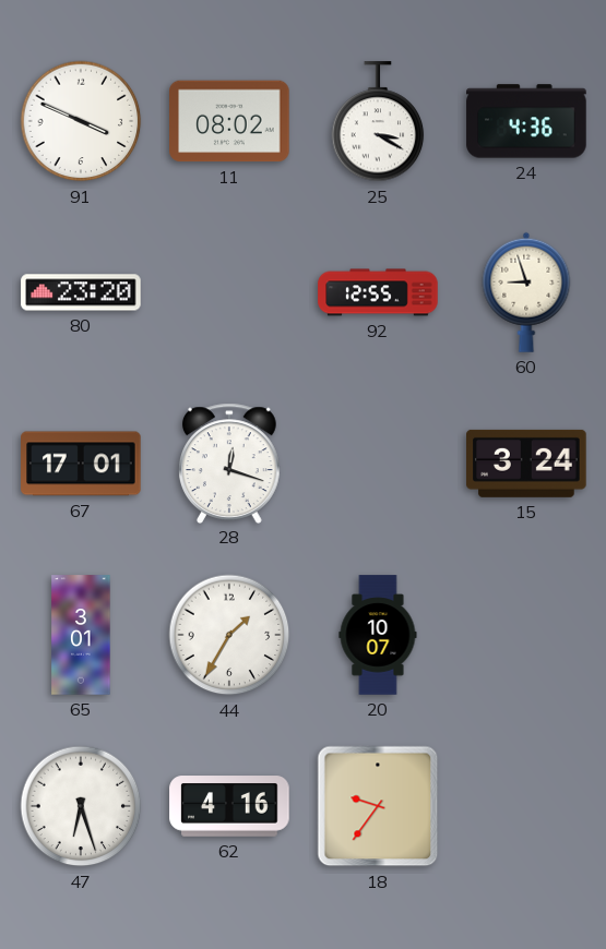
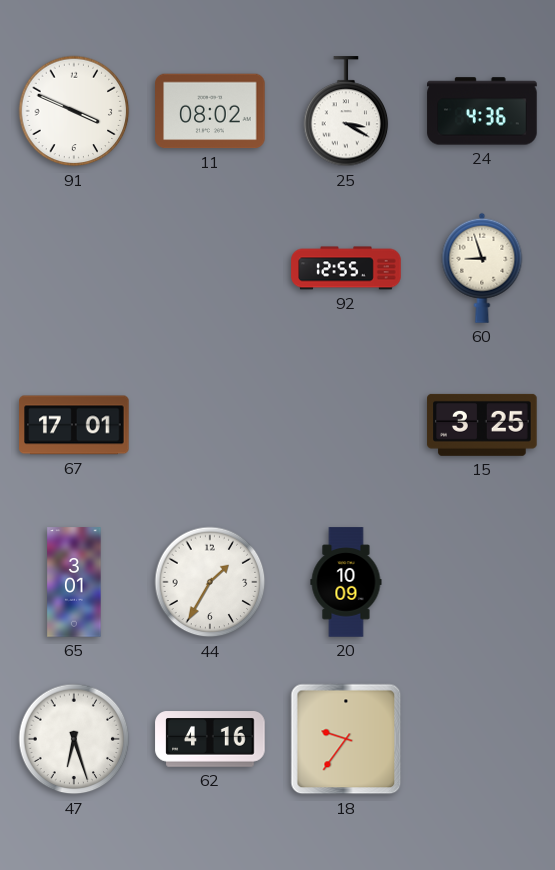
80: 23:20 -> none
28: 12:18 -> none
15: 3:24 -> 3:25
20: 10:07 -> 10:09
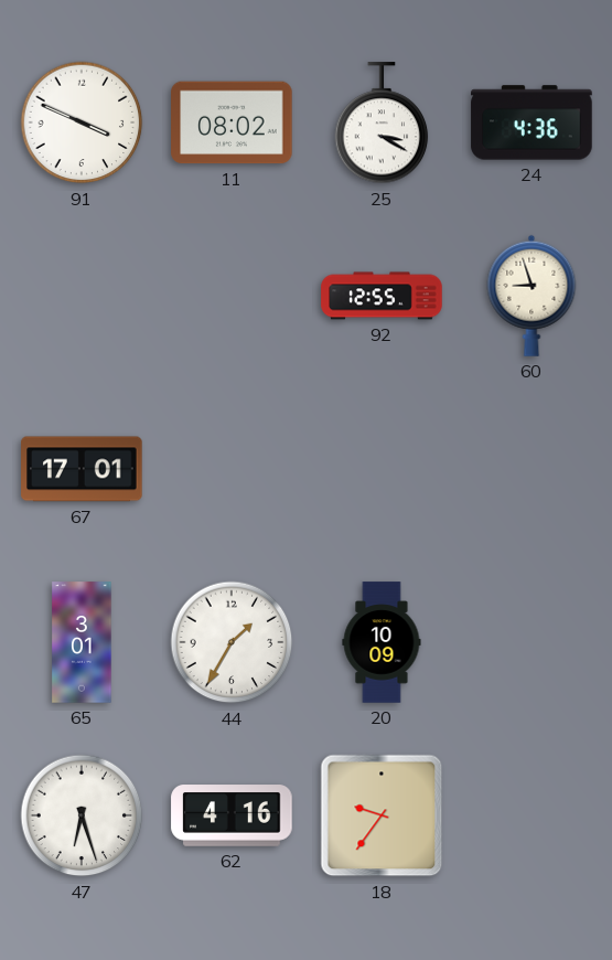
15: 3:25 -> none
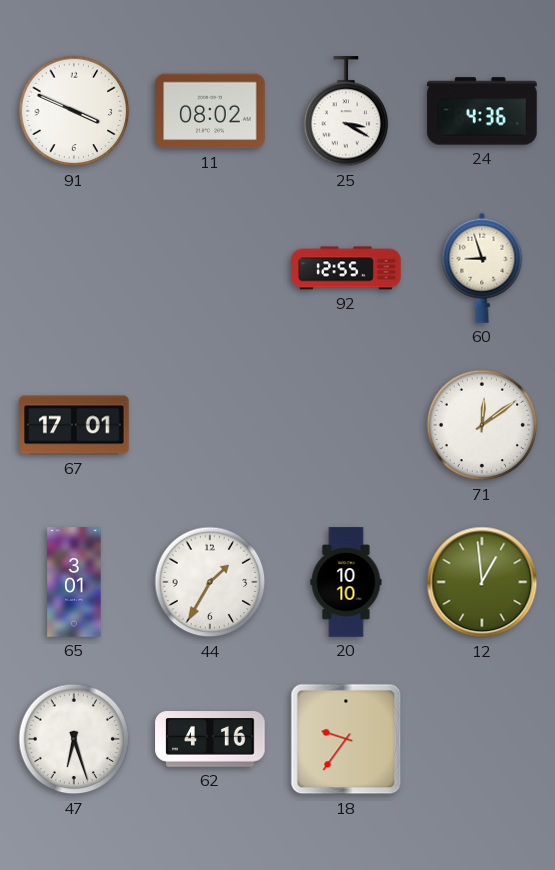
71: none -> 12:09
20: 10:09 -> 10:10
12: none -> 12:59
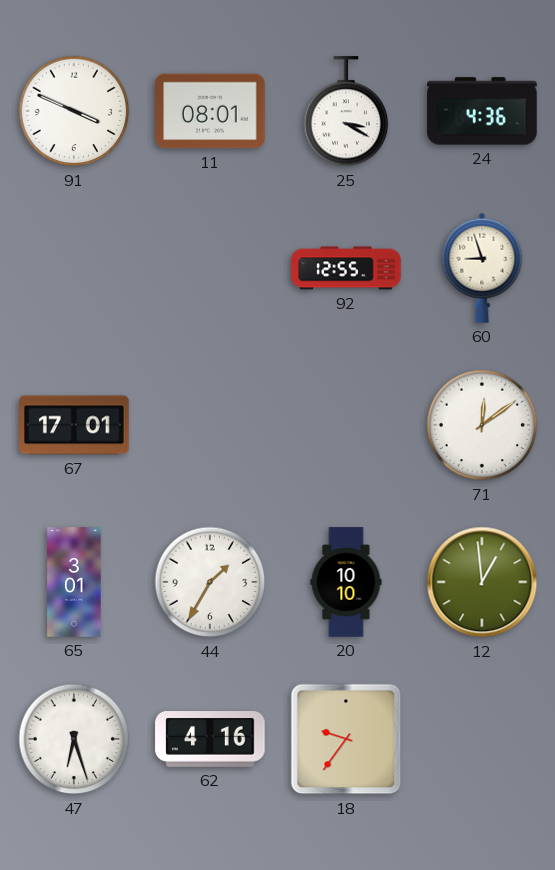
11: 08:02 -> 08:01
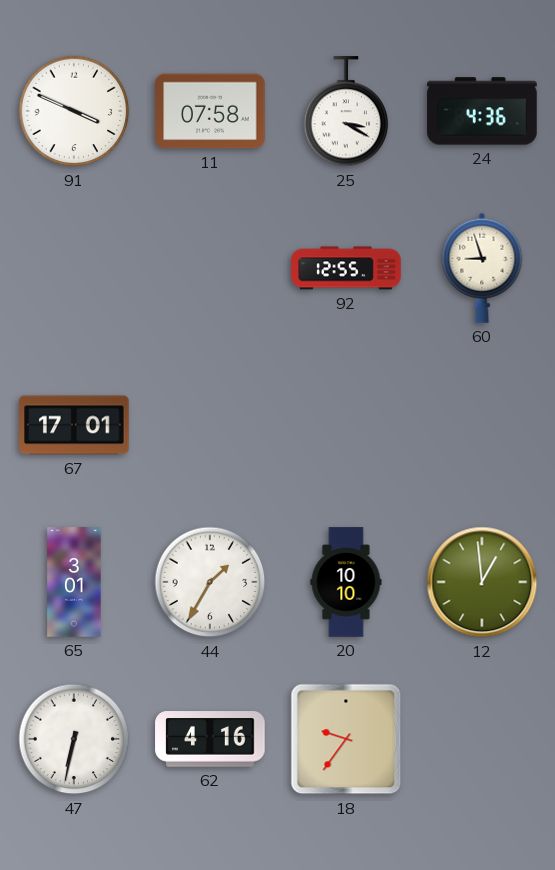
11: 08:01 -> 07:58
71: 12:09 -> none
47: 6:27 -> 6:32
